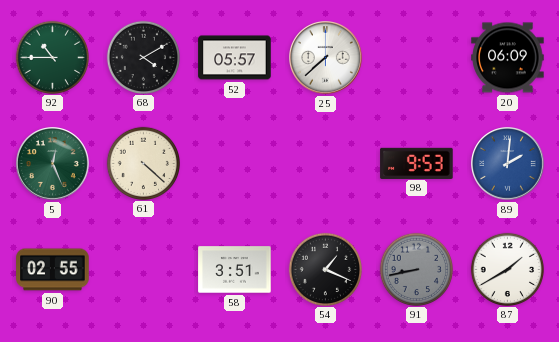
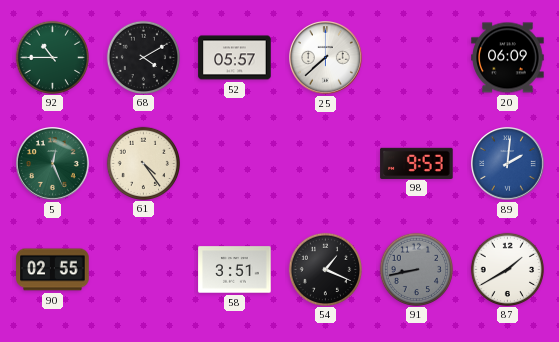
61: 4:22 -> 4:24
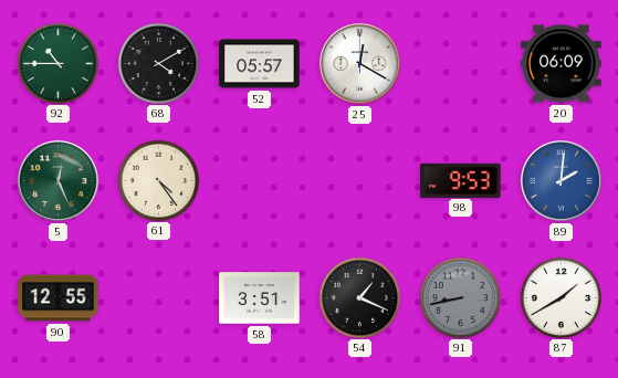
25: 7:38 -> 12:20
90: 02:55 -> 12:55
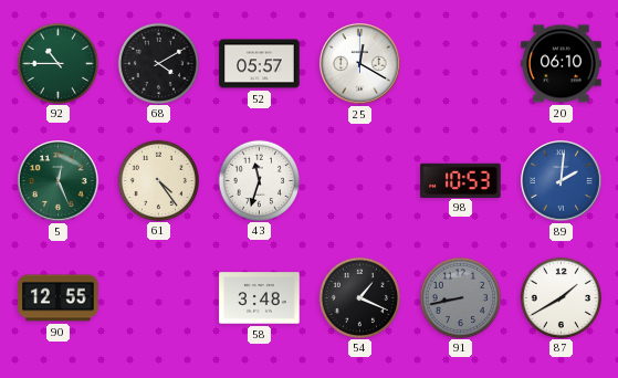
20: 06:09 -> 06:10
43: none -> 11:33
98: 9:53 -> 10:53
58: 3:51 -> 3:48
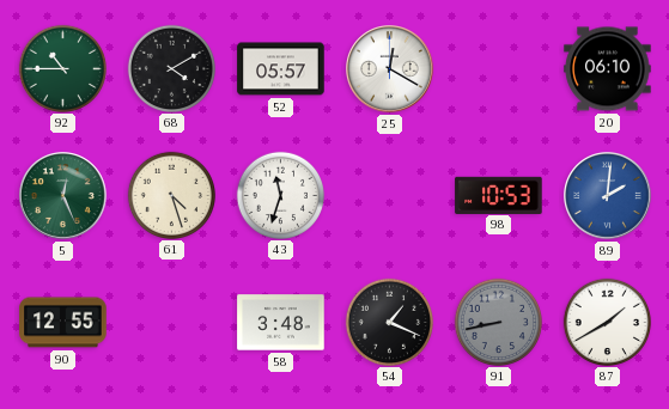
61: 4:24 -> 4:27
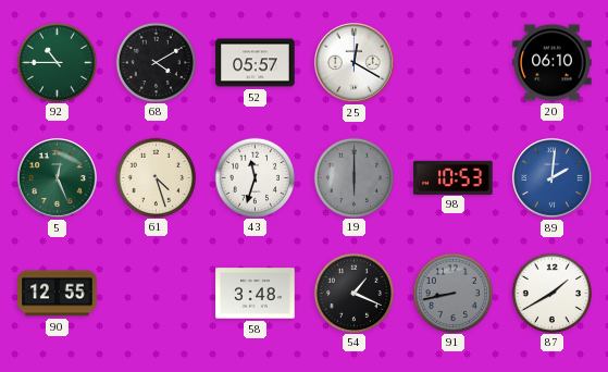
19: none -> 6:00
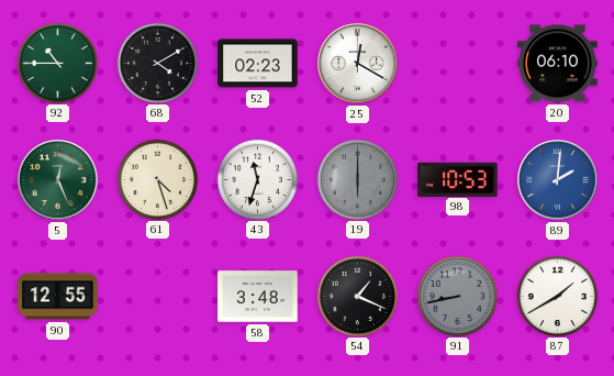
52: 05:57 -> 02:23
